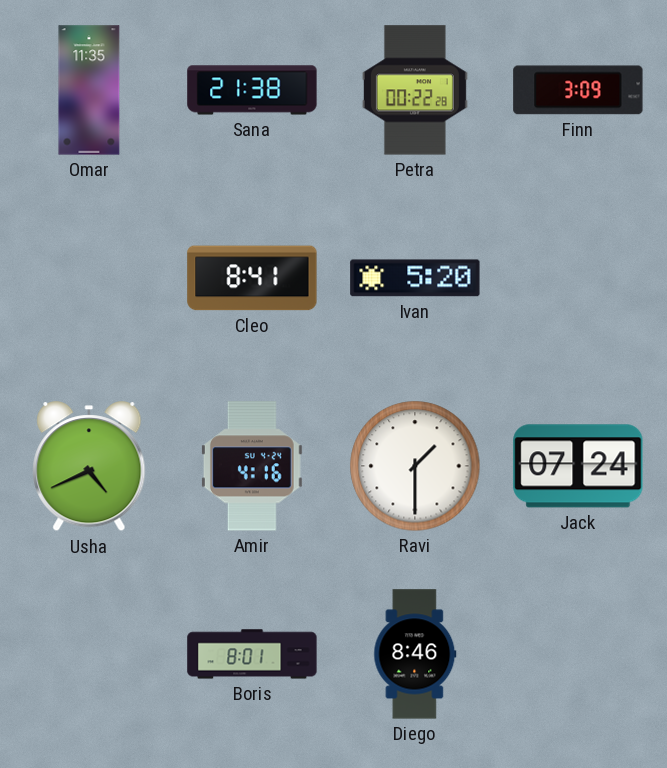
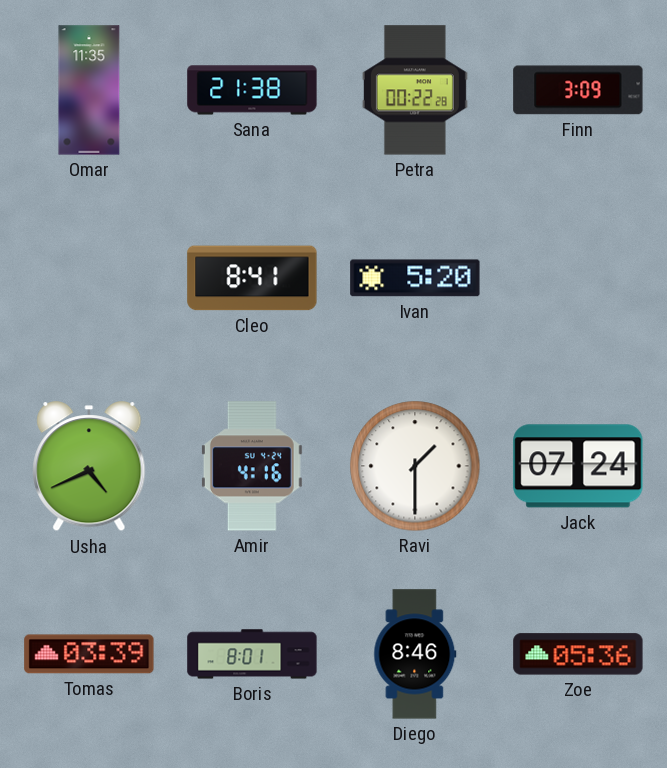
Tomas: none -> 03:39
Zoe: none -> 05:36
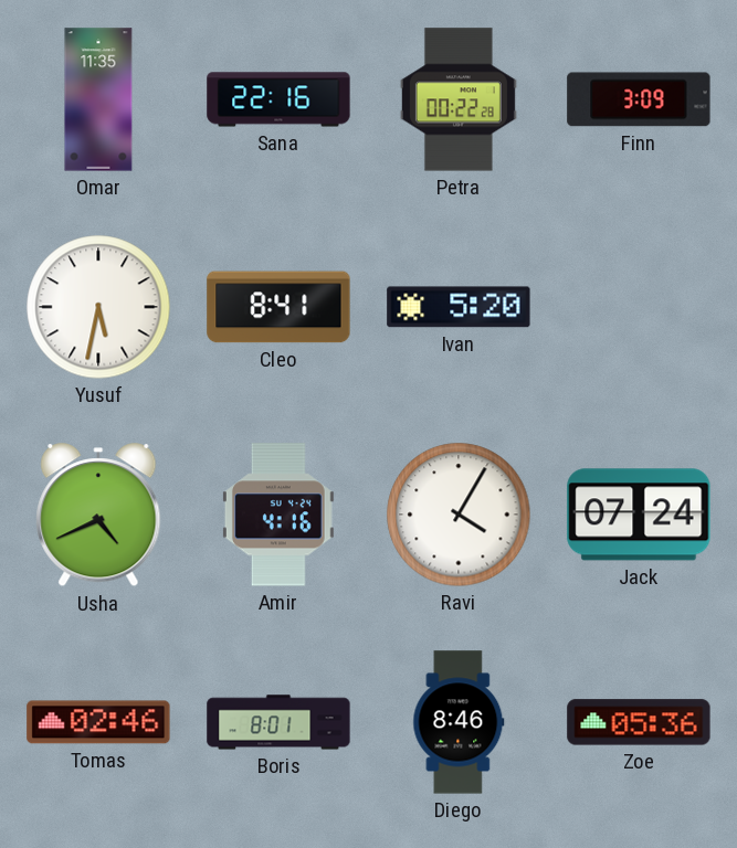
Sana: 21:38 -> 22:16
Yusuf: none -> 5:32
Ravi: 1:30 -> 4:05
Tomas: 03:39 -> 02:46
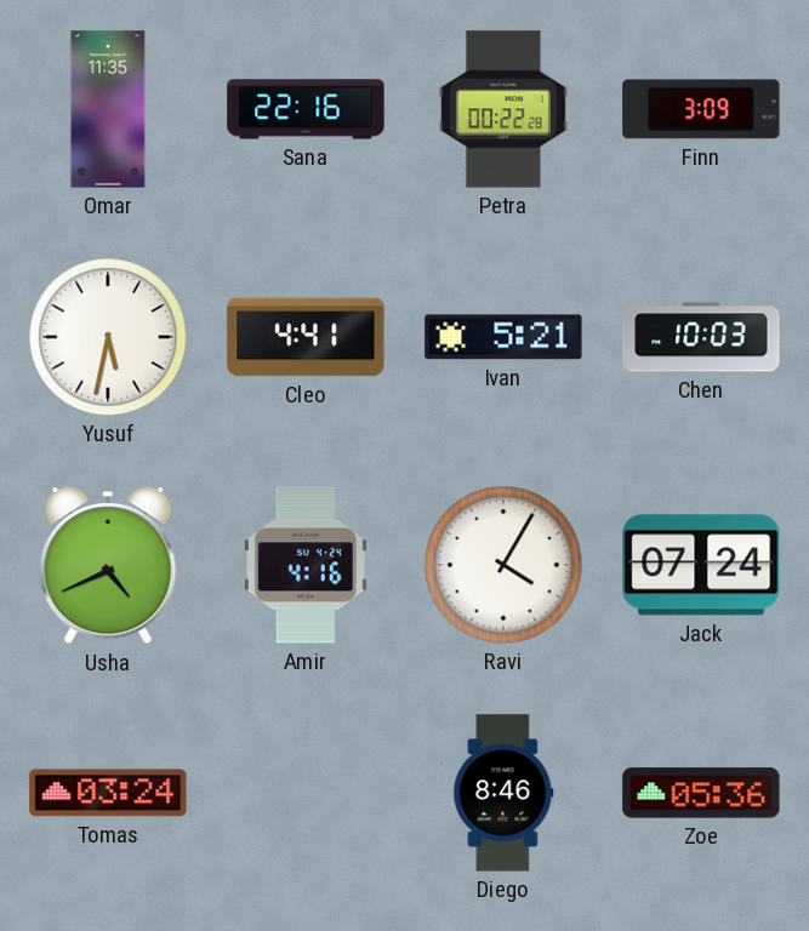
Cleo: 8:41 -> 4:41
Ivan: 5:20 -> 5:21
Chen: none -> 10:03
Tomas: 02:46 -> 03:24
Boris: 8:01 -> none
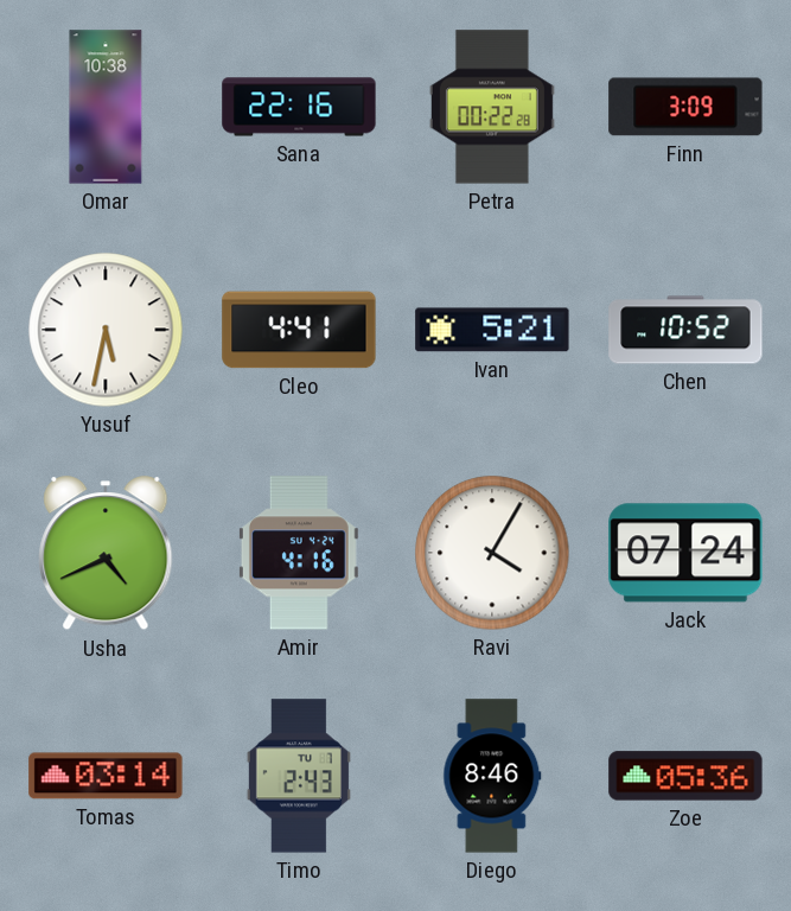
Omar: 11:35 -> 10:38
Chen: 10:03 -> 10:52
Tomas: 03:24 -> 03:14
Timo: none -> 2:43
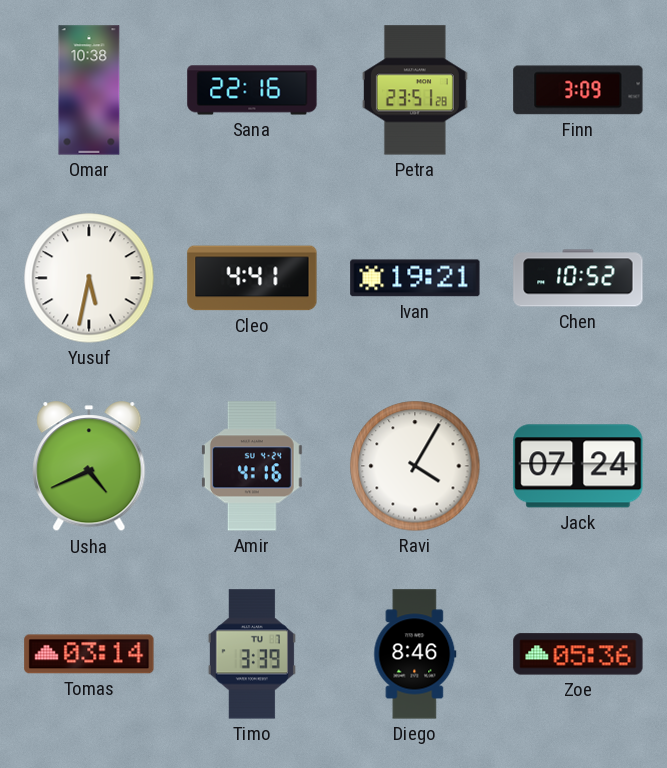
Petra: 00:22 -> 23:51
Ivan: 5:21 -> 19:21
Timo: 2:43 -> 3:39
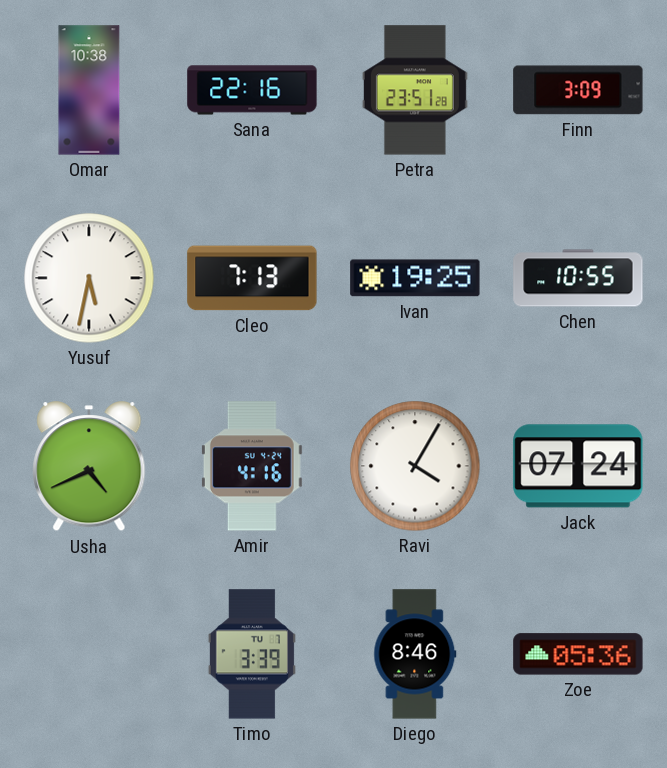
Cleo: 4:41 -> 7:13
Ivan: 19:21 -> 19:25
Chen: 10:52 -> 10:55
Tomas: 03:14 -> none
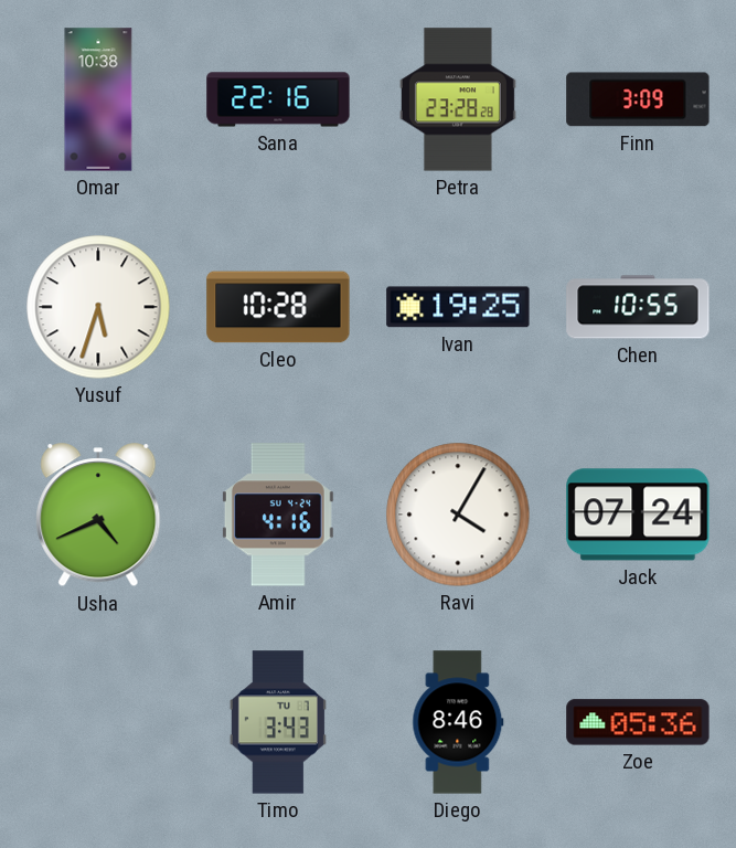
Petra: 23:51 -> 23:28
Yusuf: 5:32 -> 5:33
Cleo: 7:13 -> 10:28
Timo: 3:39 -> 3:43
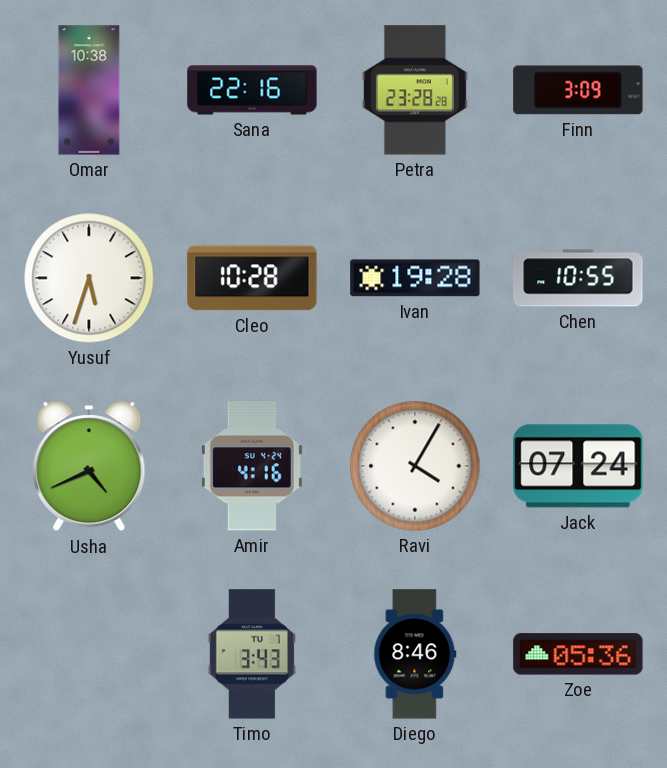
Ivan: 19:25 -> 19:28
